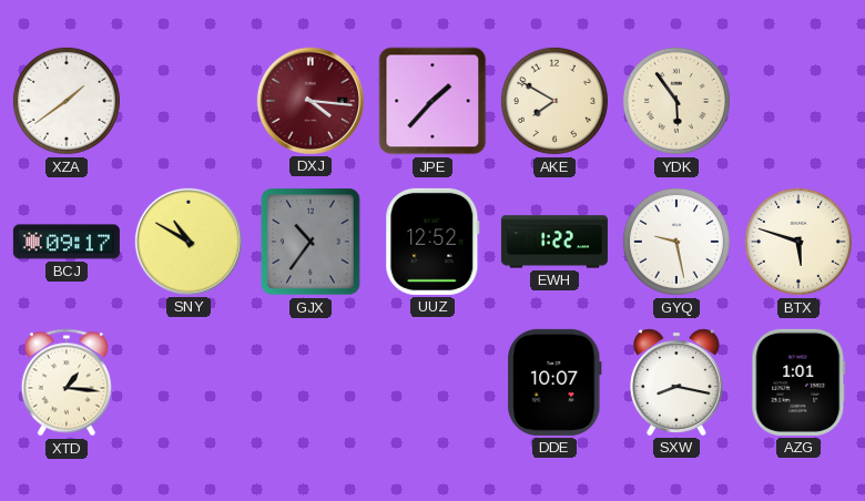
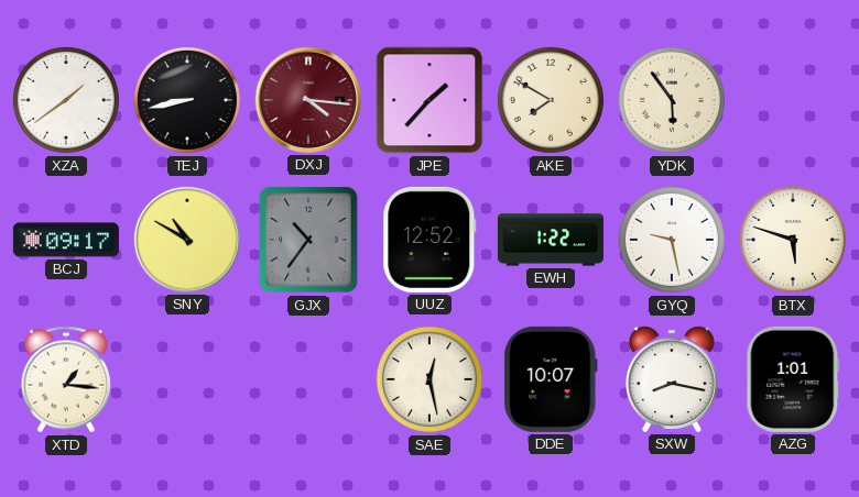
TEJ: none -> 8:43
SAE: none -> 12:28
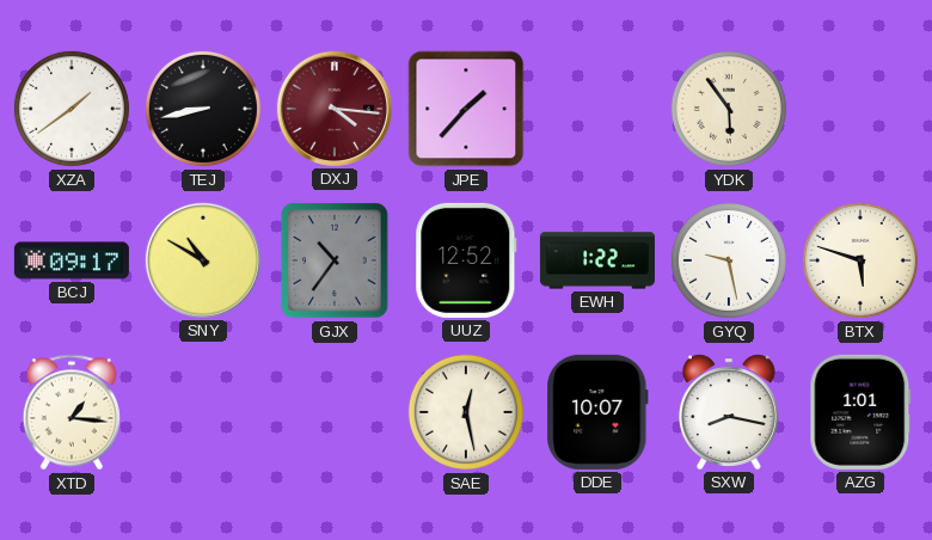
AKE: 7:50 -> none
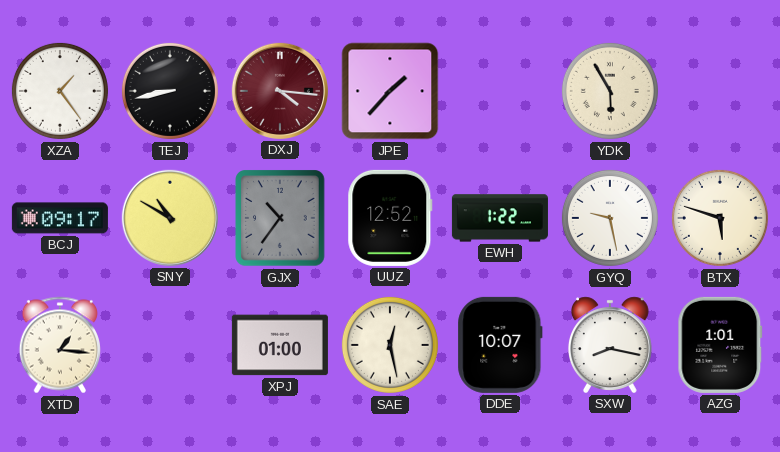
XZA: 1:39 -> 1:24
YDK: 5:54 -> 5:55
XPJ: none -> 01:00
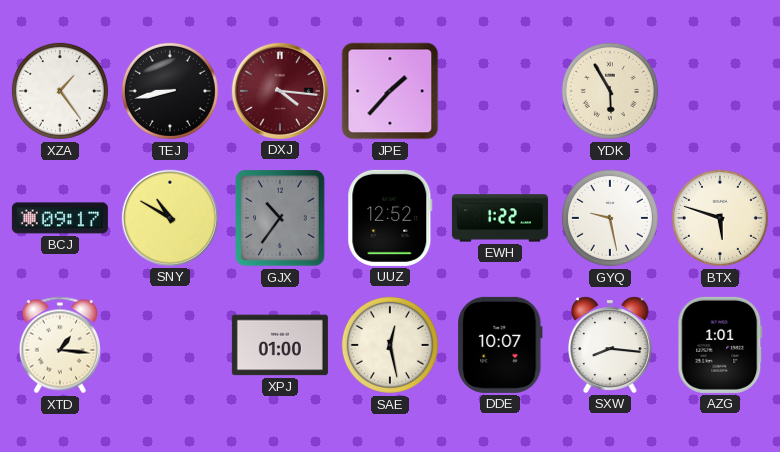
SXW: 8:17 -> 8:16
